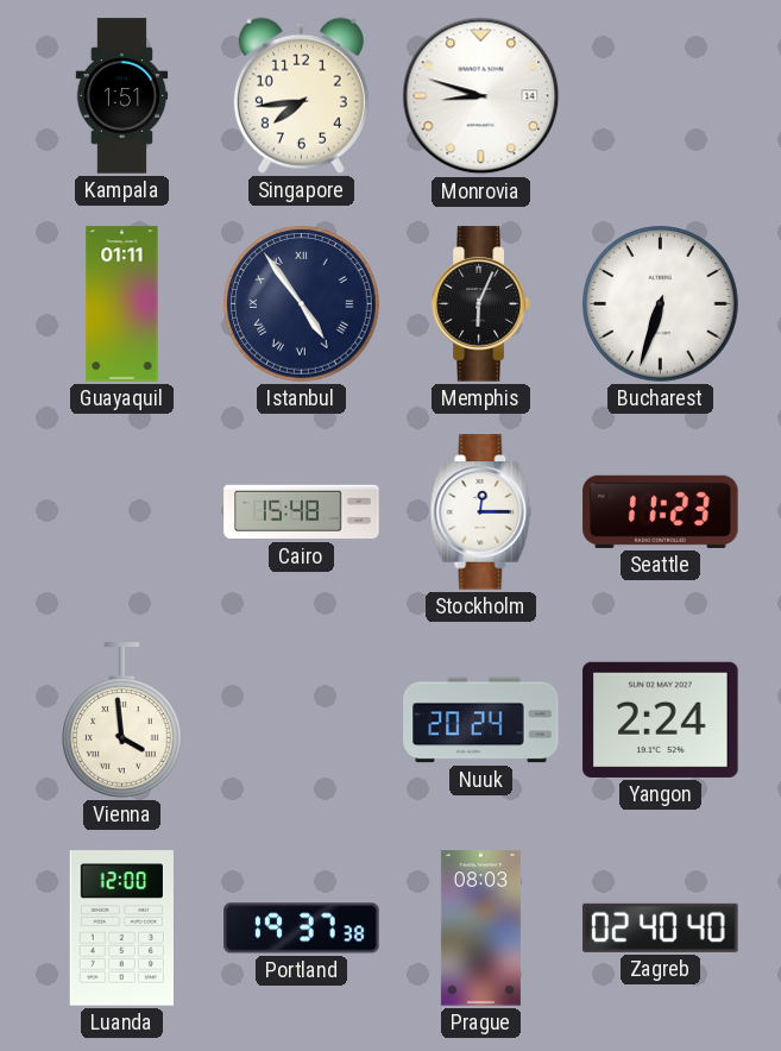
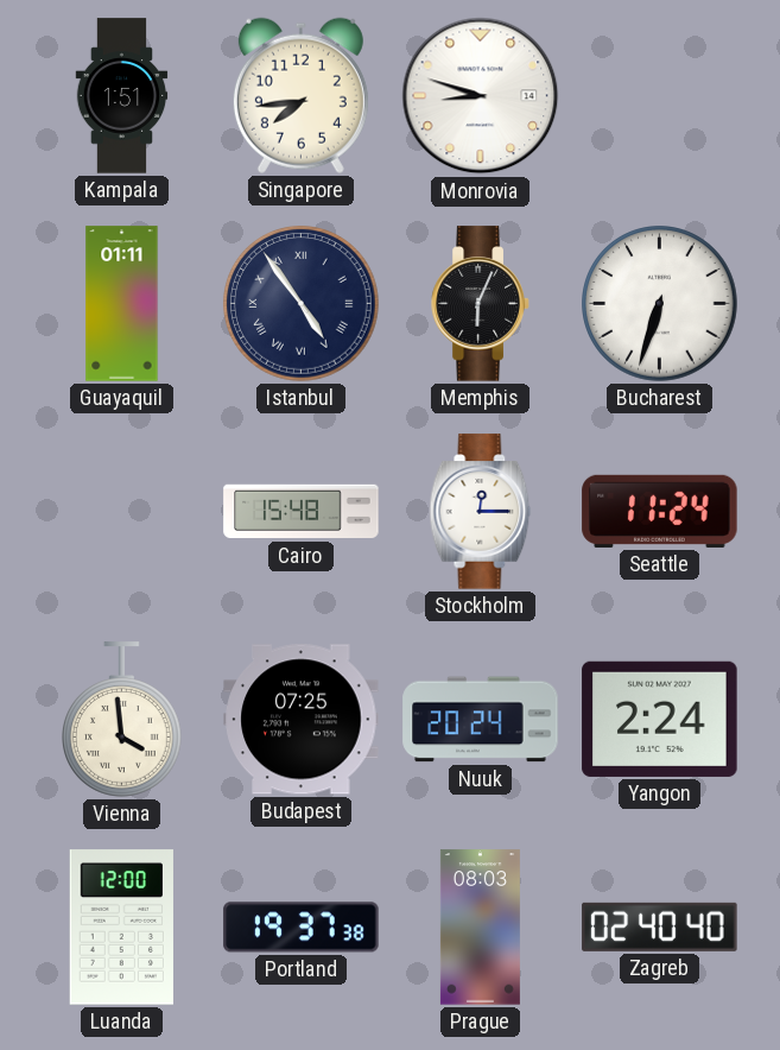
Seattle: 11:23 -> 11:24
Budapest: none -> 07:25
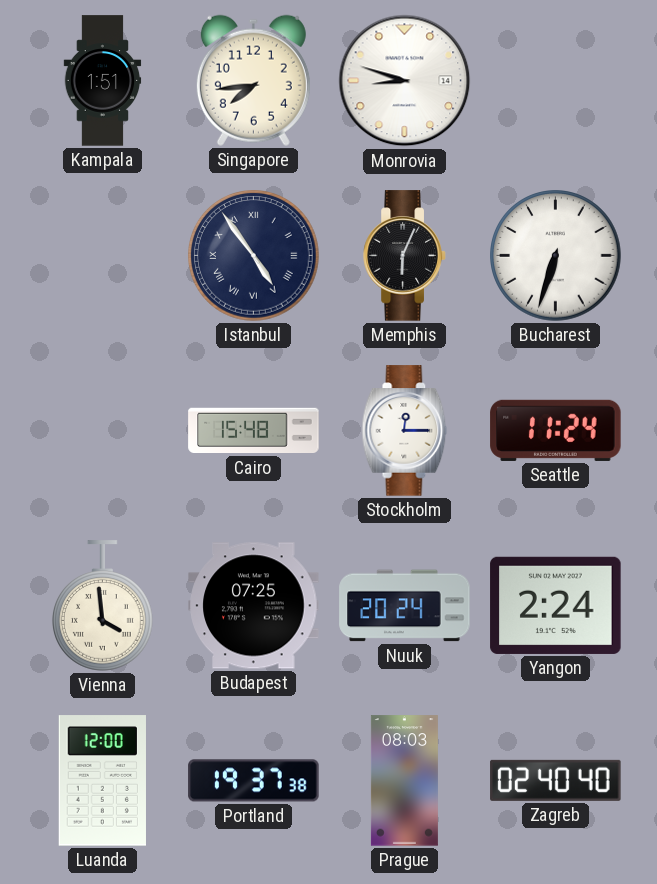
Guayaquil: 01:11 -> none
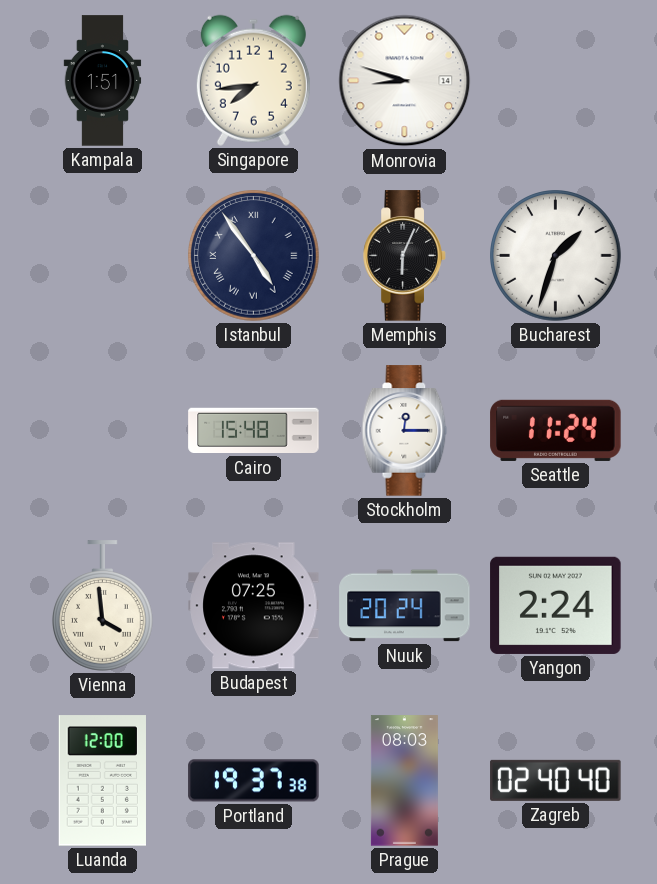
Bucharest: 6:33 -> 1:33
